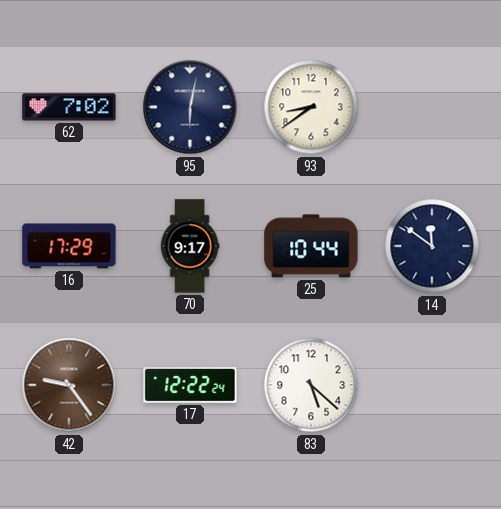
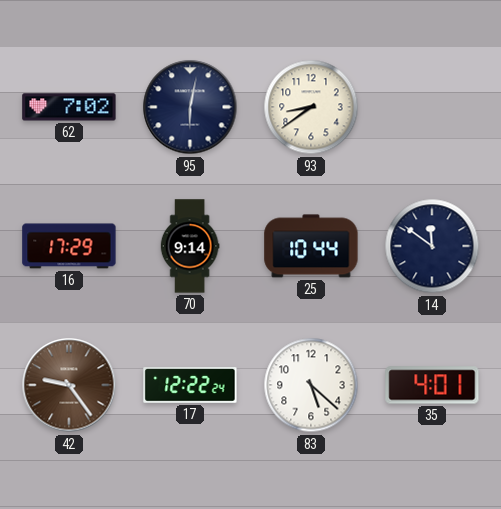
70: 9:17 -> 9:14
35: none -> 4:01
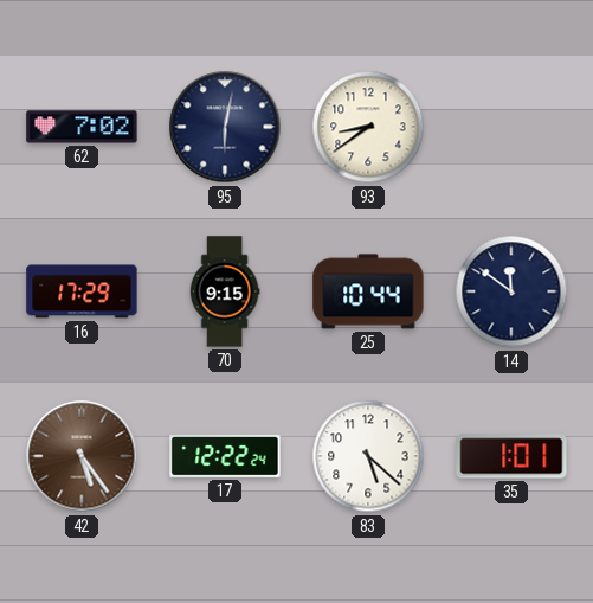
70: 9:14 -> 9:15
42: 9:24 -> 5:24
35: 4:01 -> 1:01
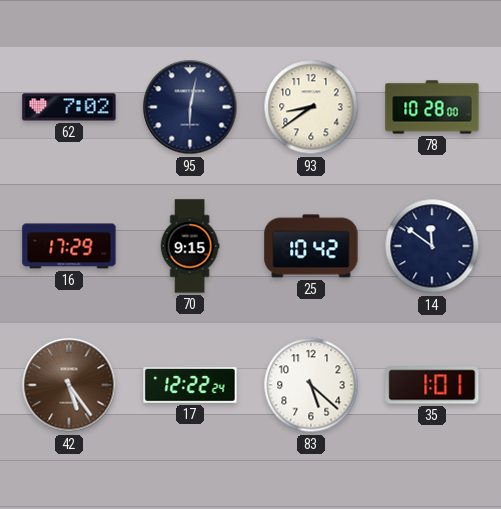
78: none -> 10:28
25: 10:44 -> 10:42
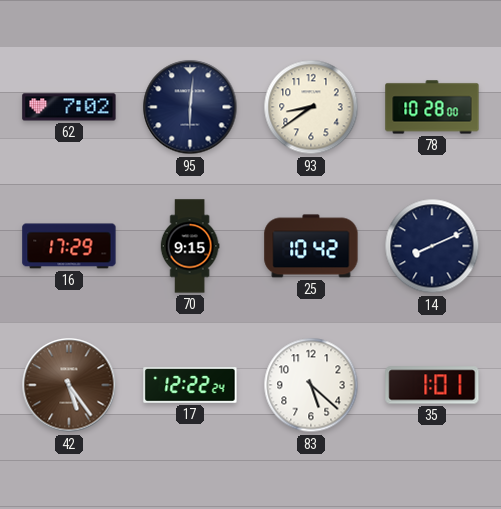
95: 6:02 -> 6:01
14: 11:51 -> 8:11
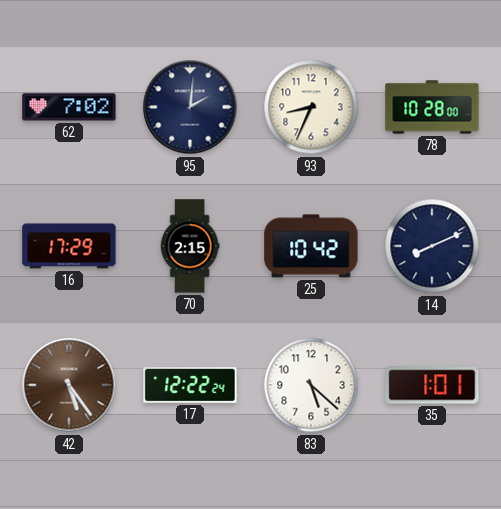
95: 6:01 -> 2:01
93: 8:39 -> 8:34
70: 9:15 -> 2:15
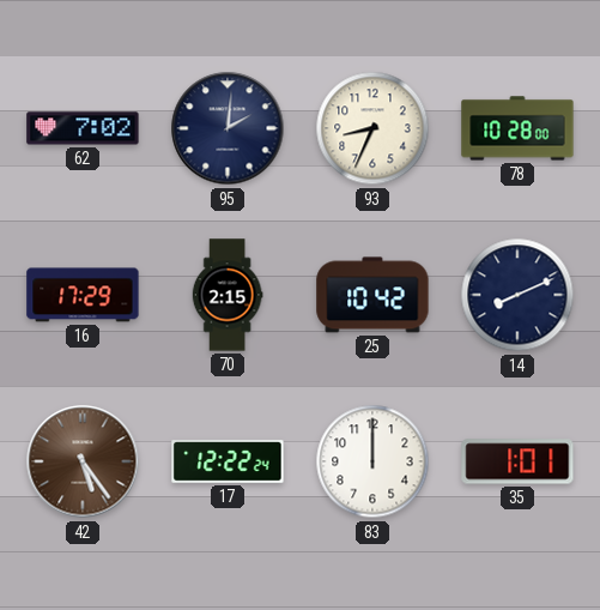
83: 5:22 -> 12:00
